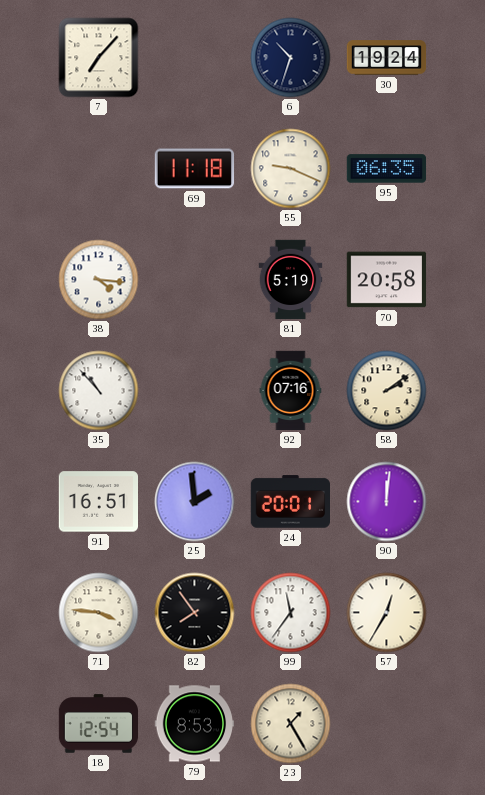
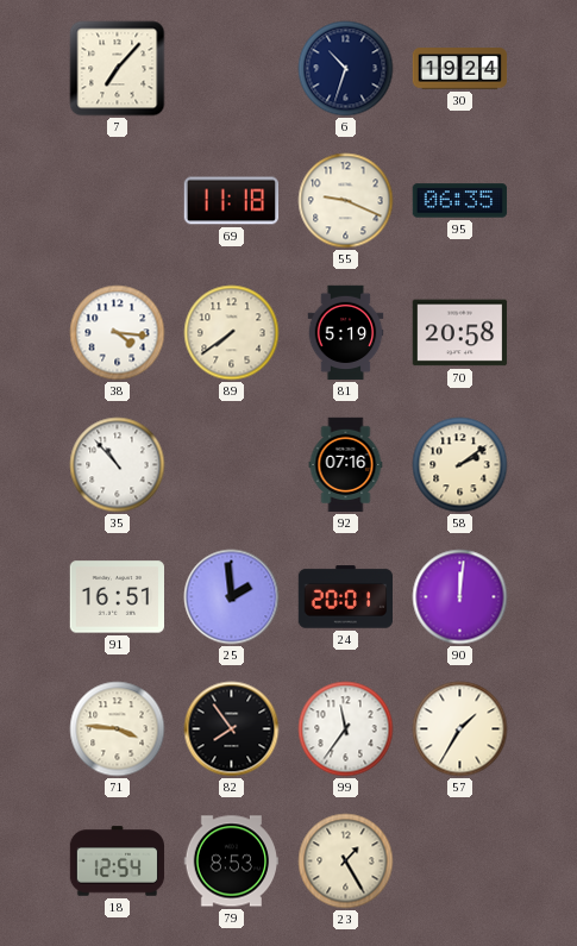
89: none -> 7:39
57: 12:35 -> 1:35
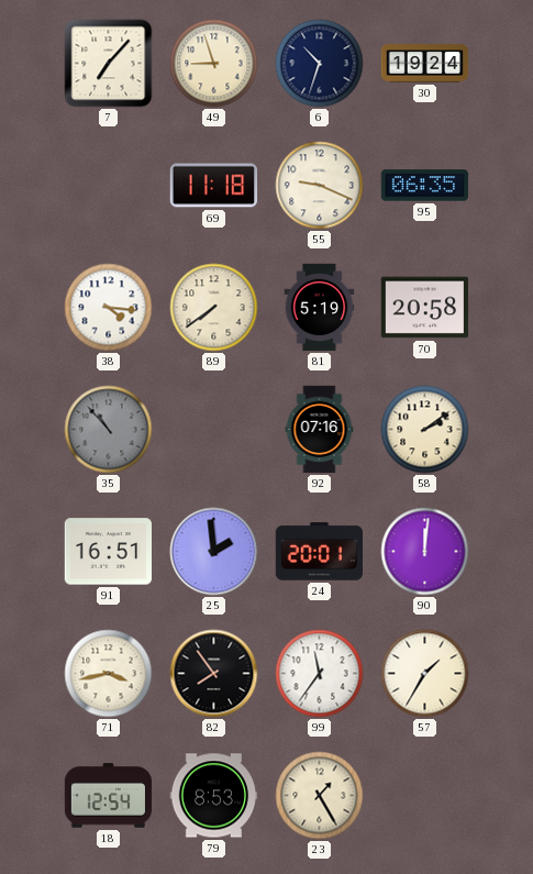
49: none -> 8:57
35 dial: white -> grey
71: 3:46 -> 3:43
